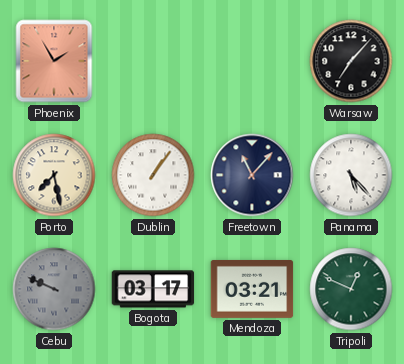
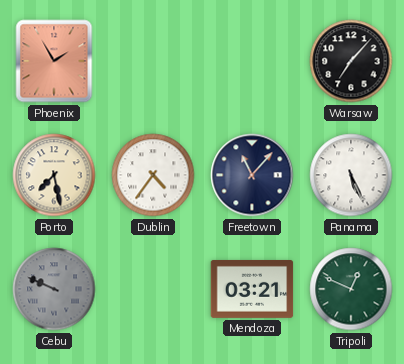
Dublin: 1:06 -> 4:36
Panama: 5:23 -> 5:26
Bogota: 03:17 -> none
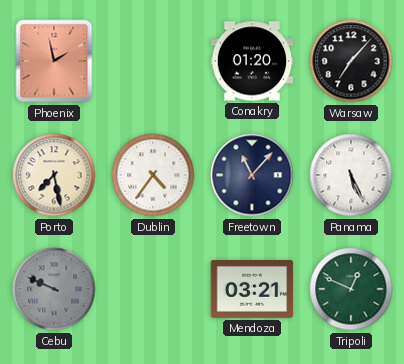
Phoenix: 1:55 -> 1:58
Conakry: none -> 01:20
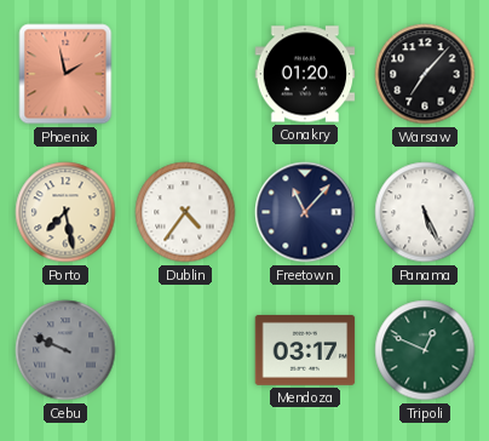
Mendoza: 03:21 -> 03:17
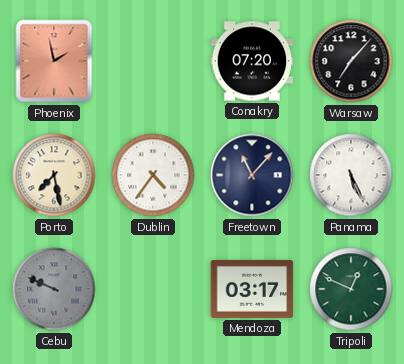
Conakry: 01:20 -> 07:20
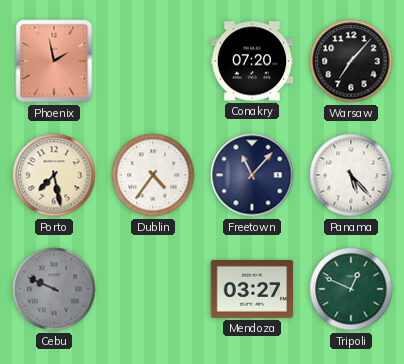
Panama: 5:26 -> 5:23
Mendoza: 03:17 -> 03:27
